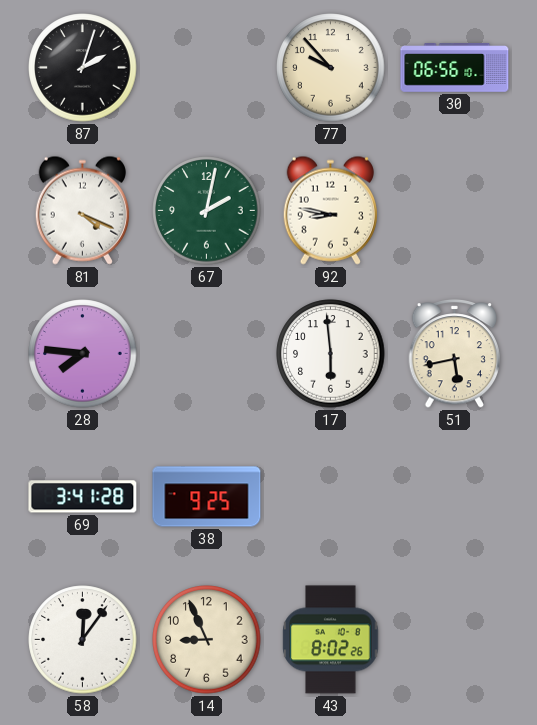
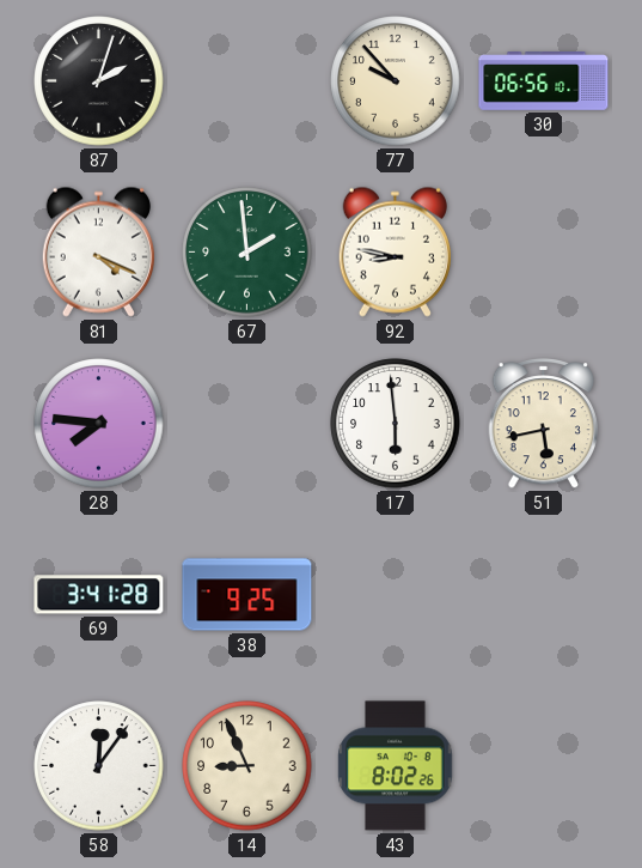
67: 2:02 -> 1:59
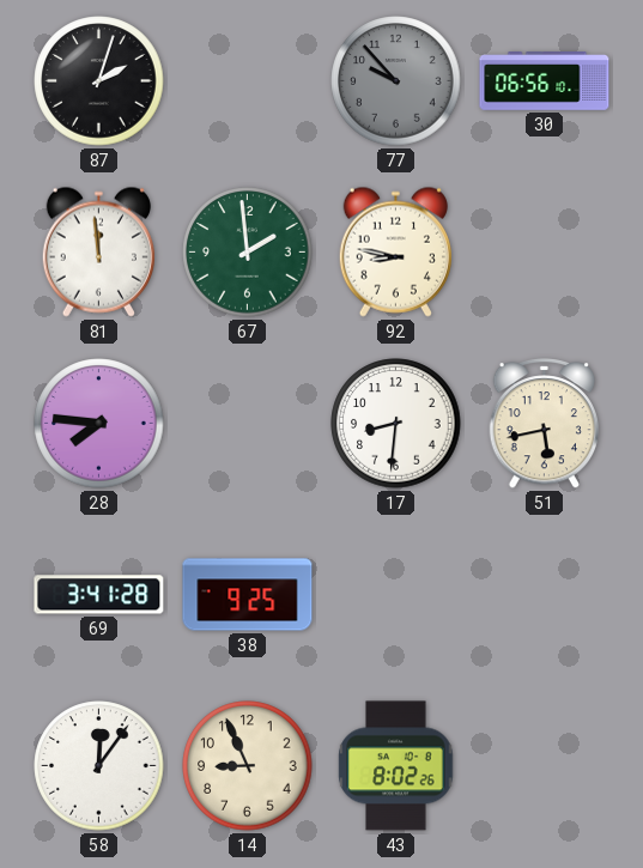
77 dial: cream -> grey
81: 4:19 -> 11:59
17: 5:59 -> 8:31
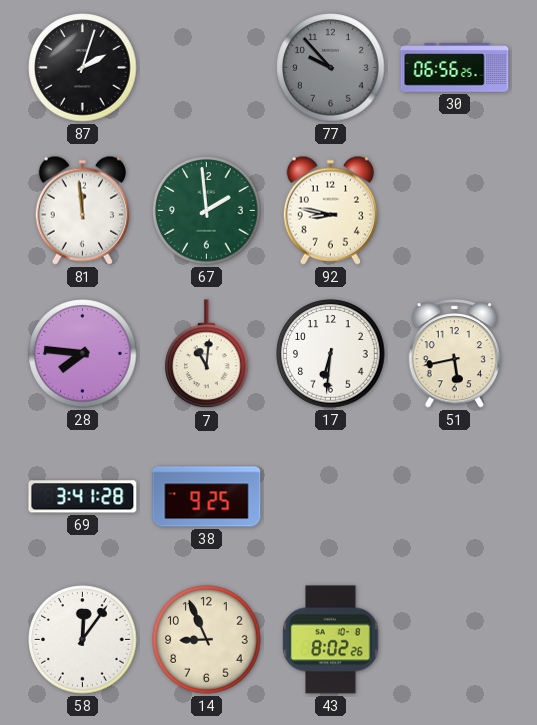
30: 06:56:10 -> 06:56:25
7: none -> 11:01
17: 8:31 -> 6:31
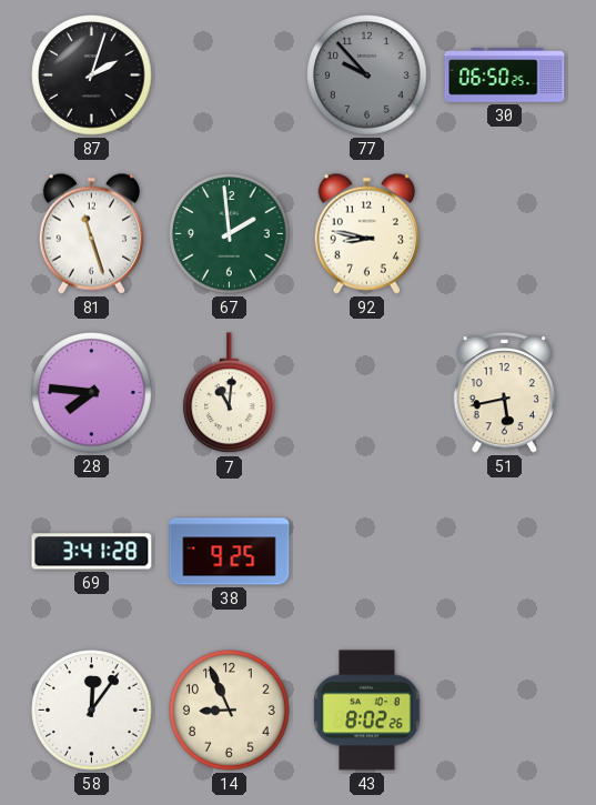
30: 06:56 -> 06:50
81: 11:59 -> 11:27
17: 6:31 -> none
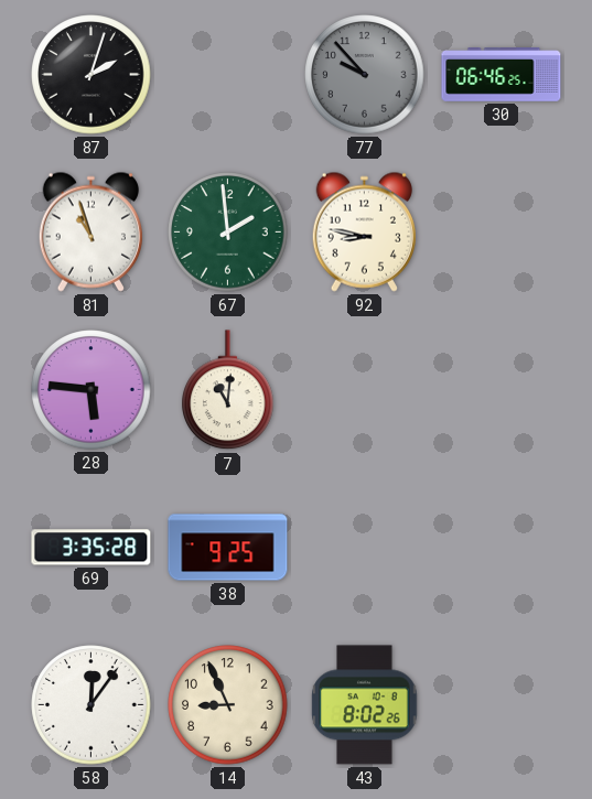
30: 06:50 -> 06:46
81: 11:27 -> 10:57
28: 7:46 -> 5:46
51: 5:43 -> none
69: 3:41 -> 3:35
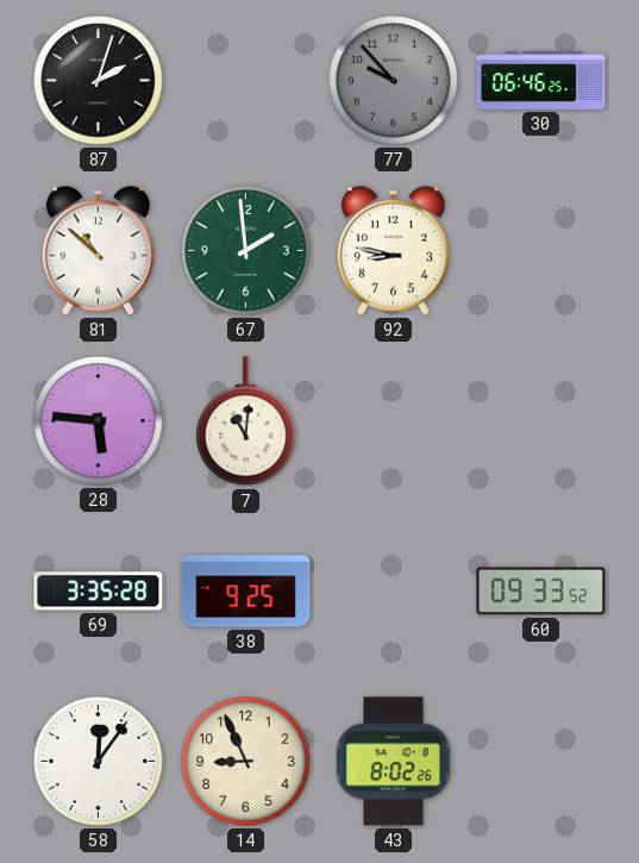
81: 10:57 -> 10:52
60: none -> 09:33
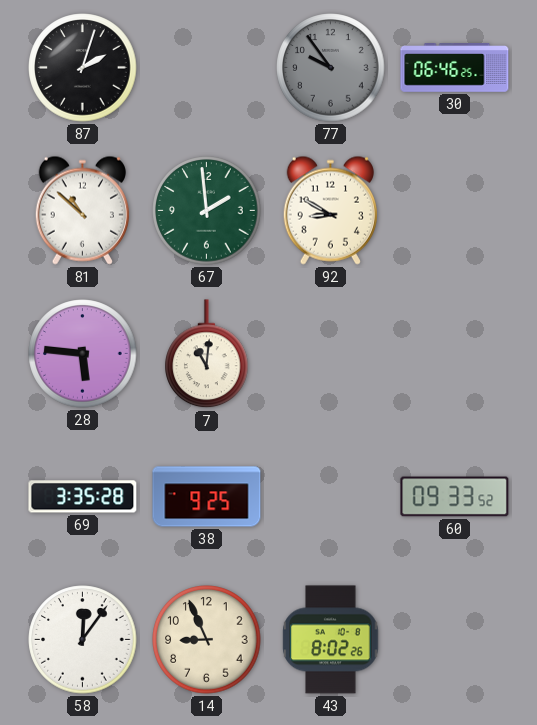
77: 9:53 -> 9:54
92: 8:47 -> 8:50
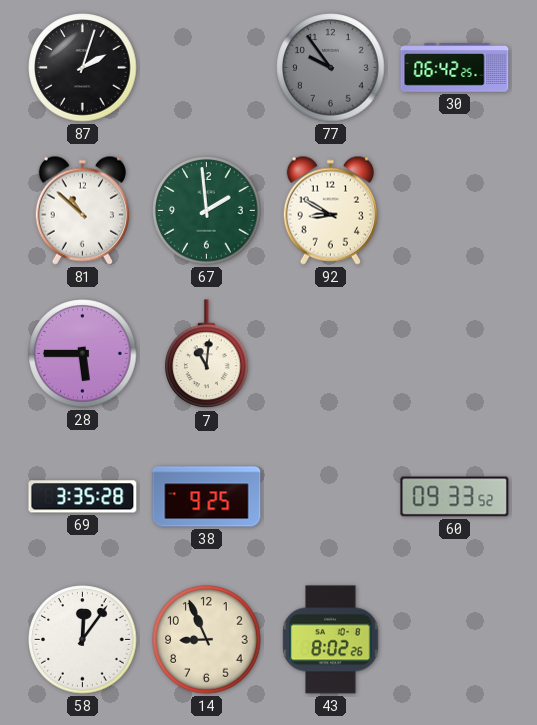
30: 06:46 -> 06:42
28: 5:46 -> 5:45
